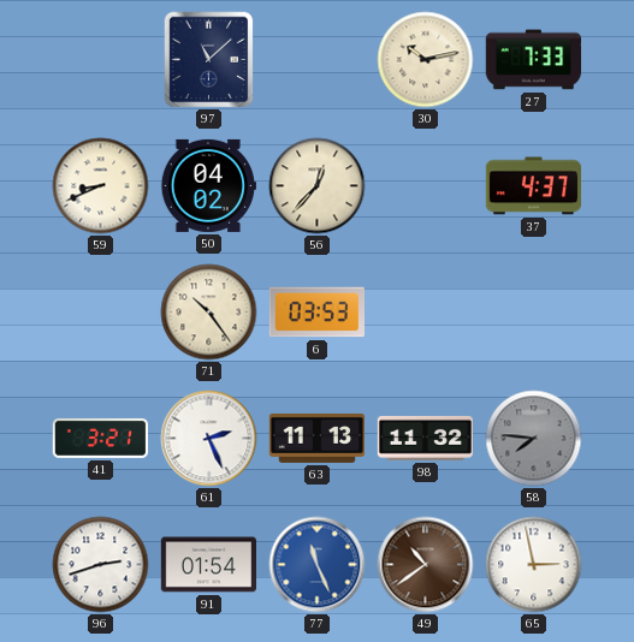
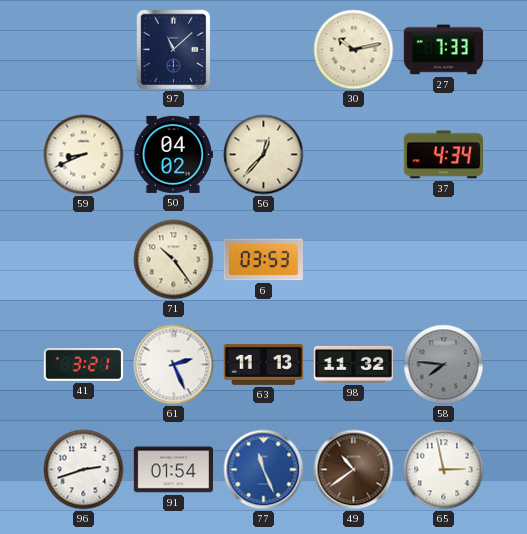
37: 4:37 -> 4:34
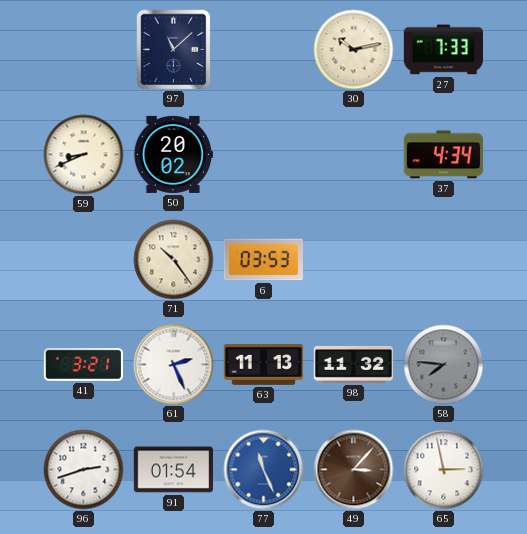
50: 04:02 -> 20:02
56: 12:37 -> none
49: 10:39 -> 3:07
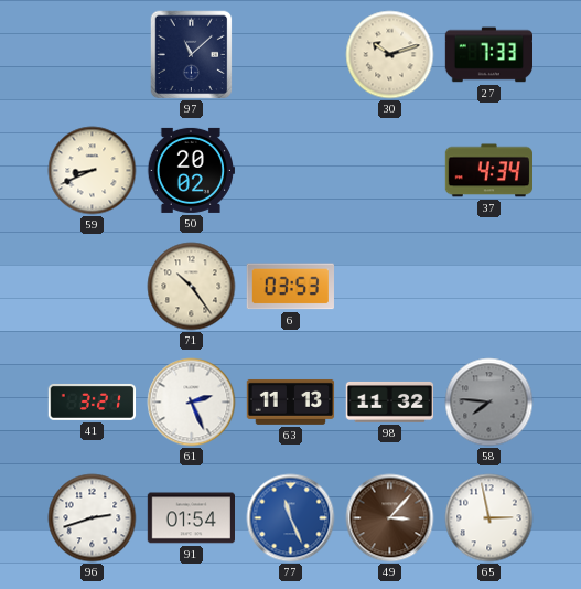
30: 10:13 -> 10:12
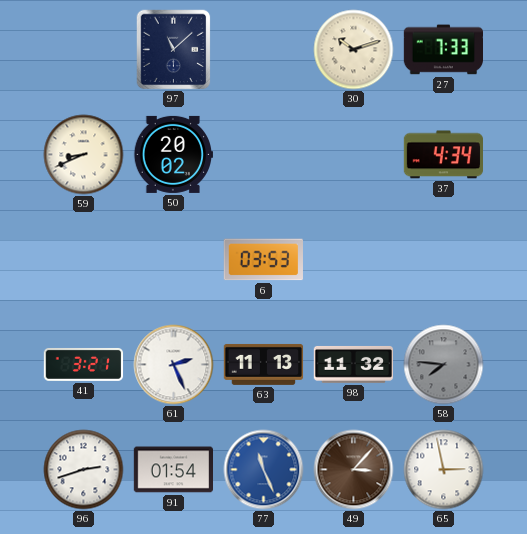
71: 10:24 -> none
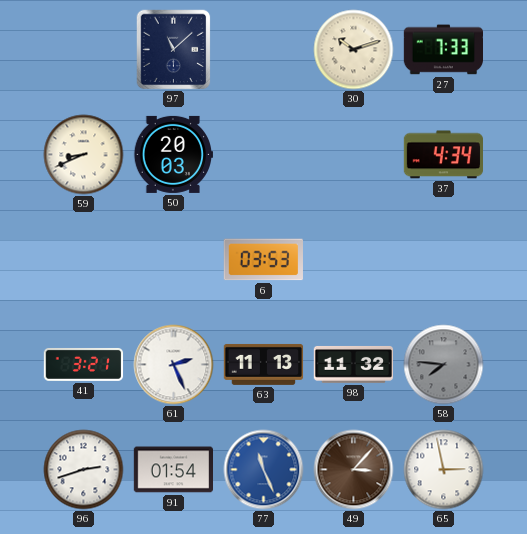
50: 20:02 -> 20:03
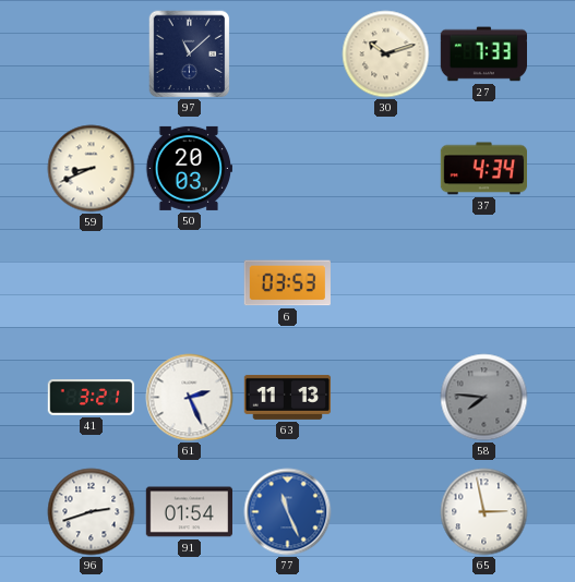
98: 11:32 -> none
49: 3:07 -> none
